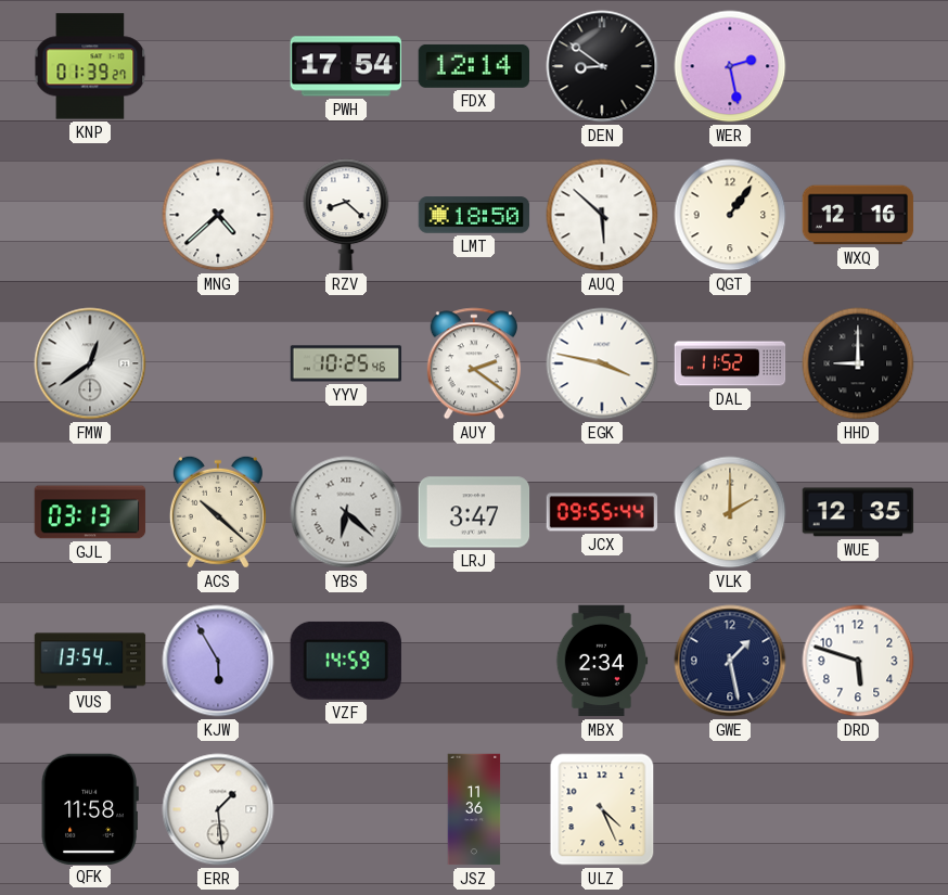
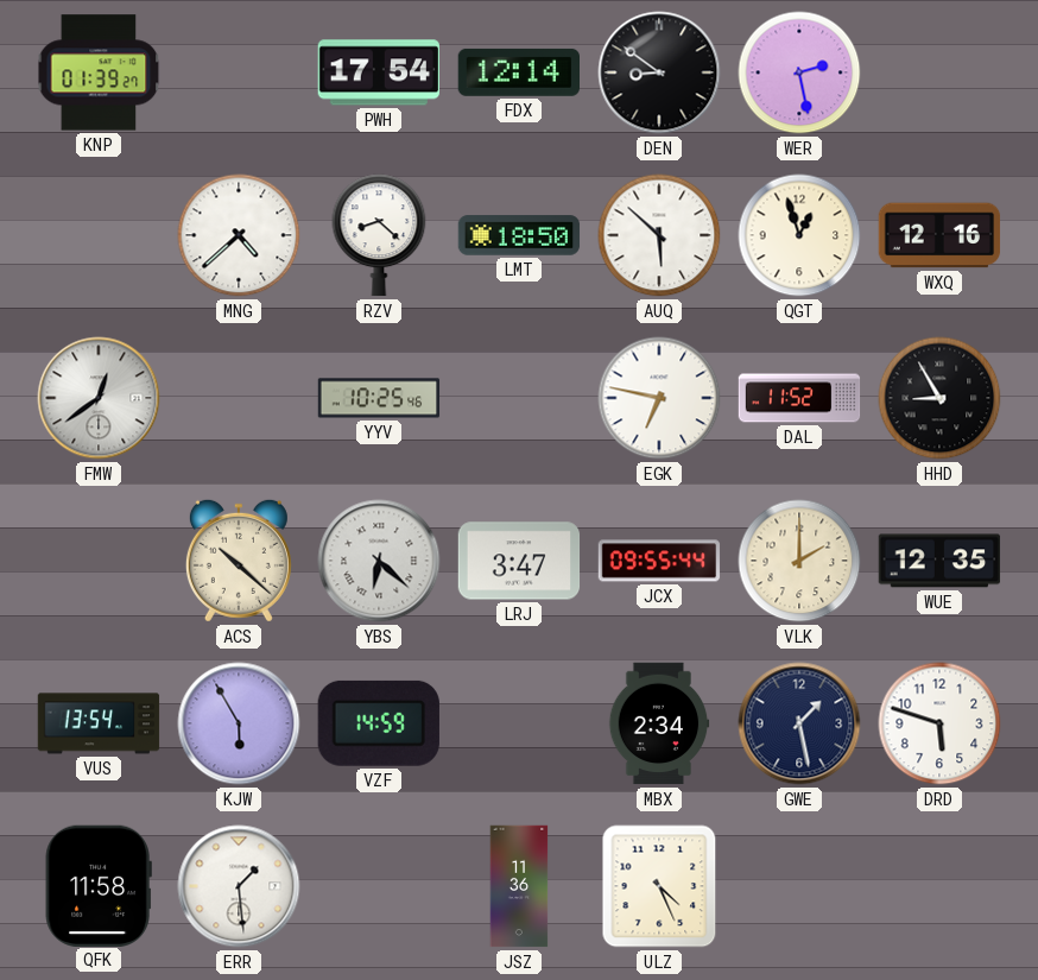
QGT: 1:06 -> 12:57
AUY: 2:21 -> none
EGK: 3:47 -> 6:47
HHD: 9:00 -> 8:55
GJL: 03:13 -> none
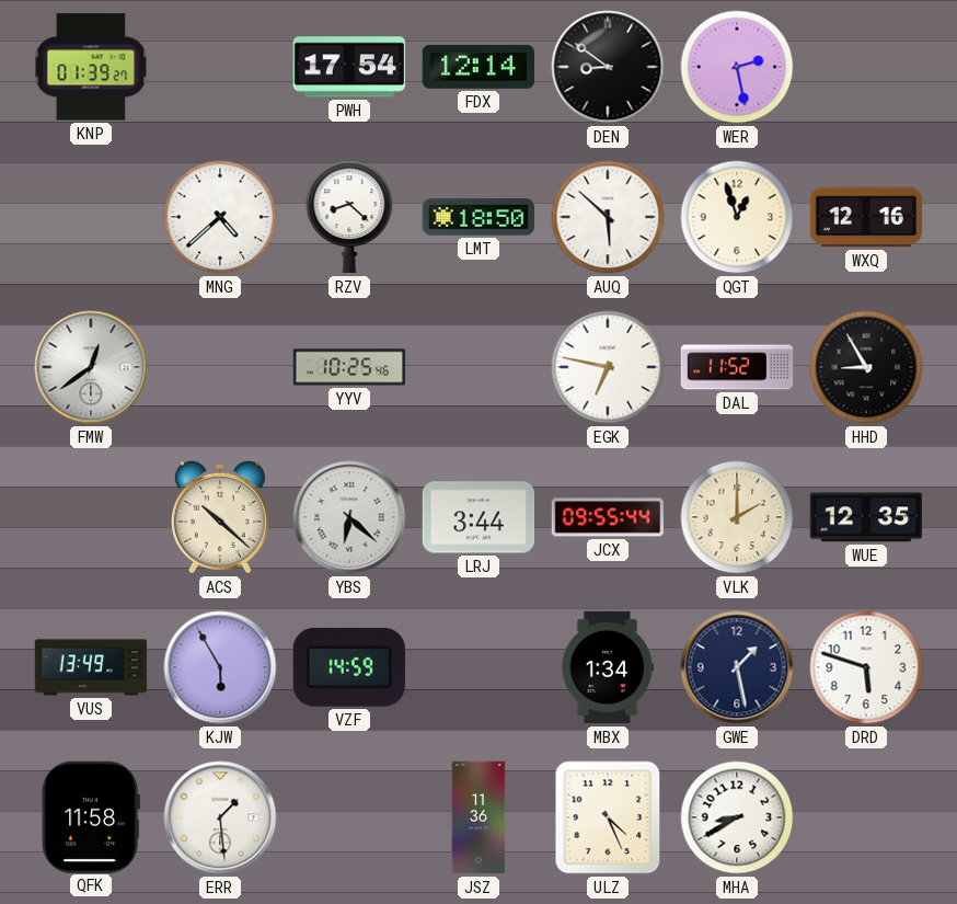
LRJ: 3:47 -> 3:44
VUS: 13:54 -> 13:49
MBX: 2:34 -> 1:34
MHA: none -> 8:40
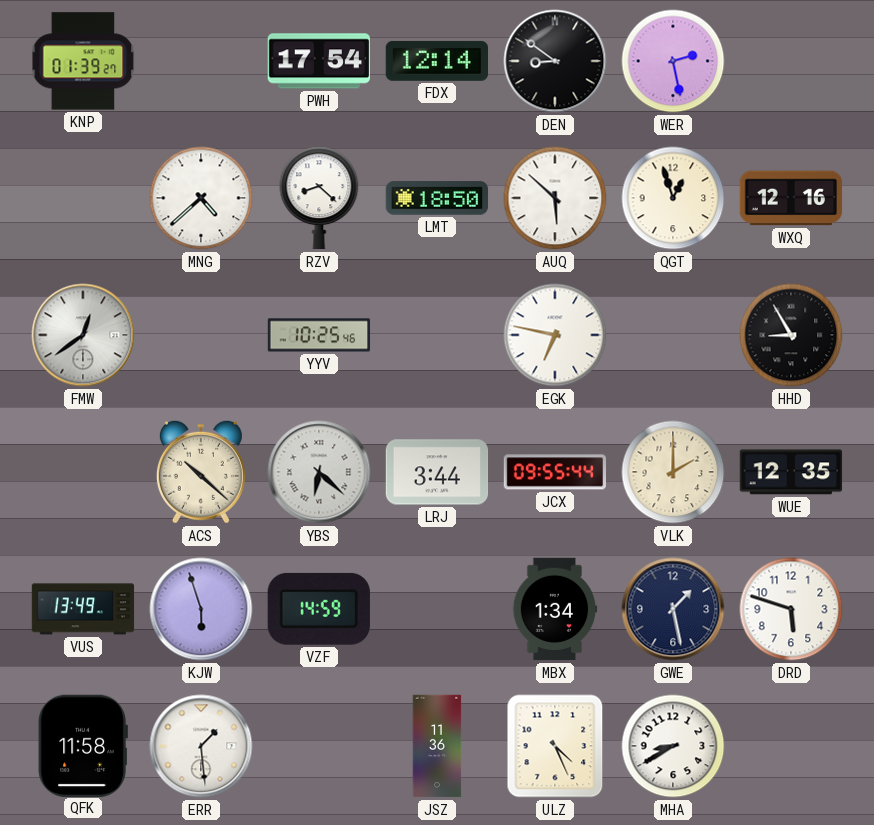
DAL: 11:52 -> none
KJW: 5:55 -> 5:57
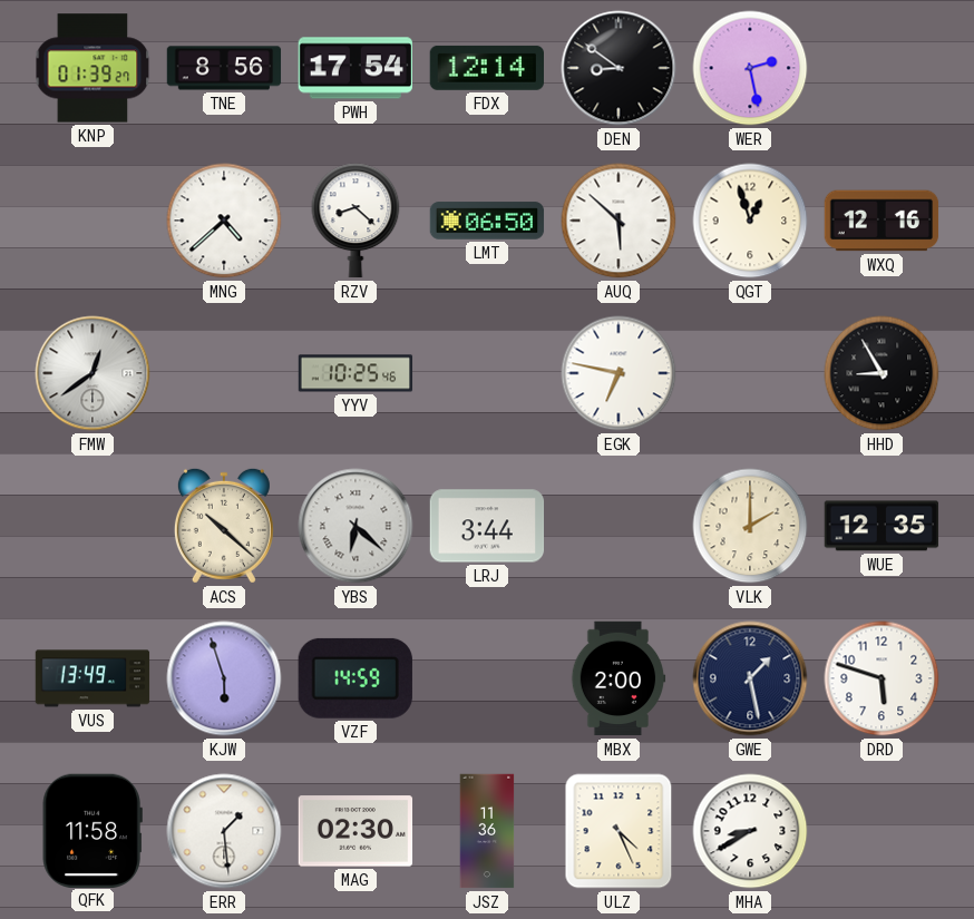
TNE: none -> 8:56
LMT: 18:50 -> 06:50
JCX: 09:55 -> none
MBX: 1:34 -> 2:00
MAG: none -> 02:30
